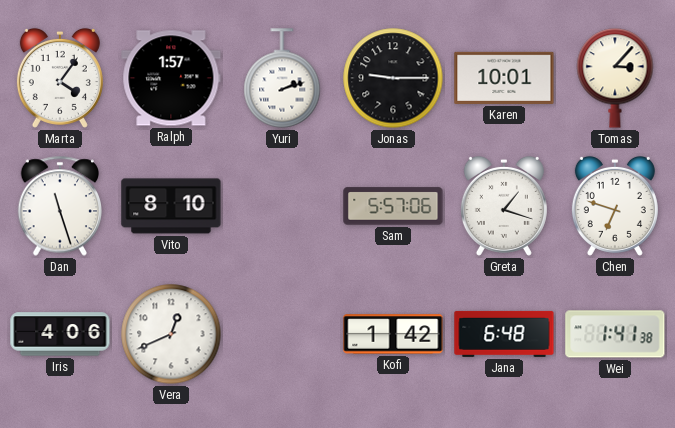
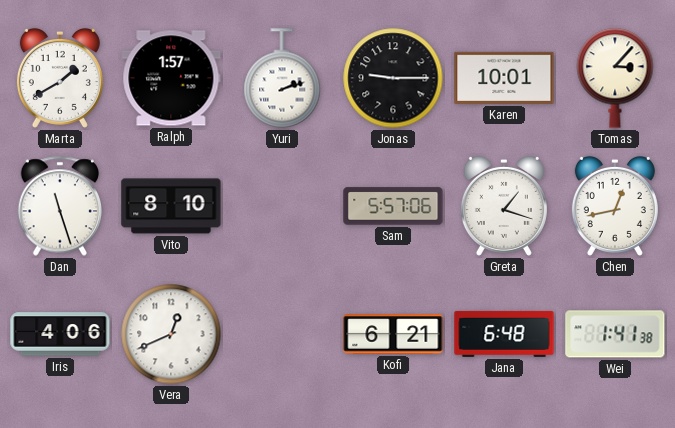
Marta: 4:06 -> 1:40
Chen: 6:48 -> 12:43
Kofi: 1:42 -> 6:21
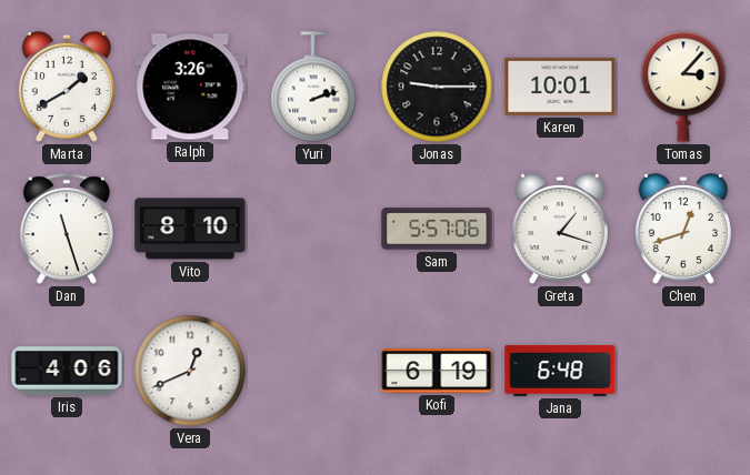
Ralph: 1:57 -> 3:26
Chen: 12:43 -> 12:42
Kofi: 6:21 -> 6:19
Wei: 1:41 -> none
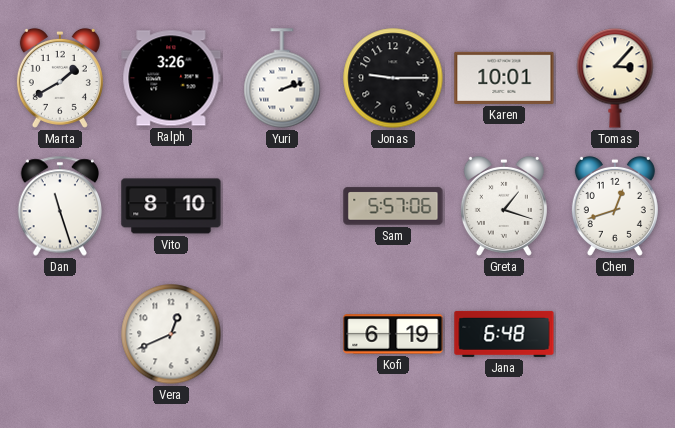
Iris: 4:06 -> none
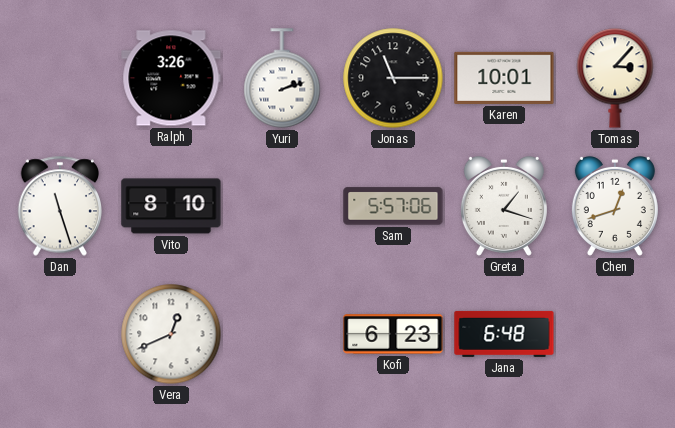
Marta: 1:40 -> none
Jonas: 9:15 -> 11:15
Kofi: 6:19 -> 6:23
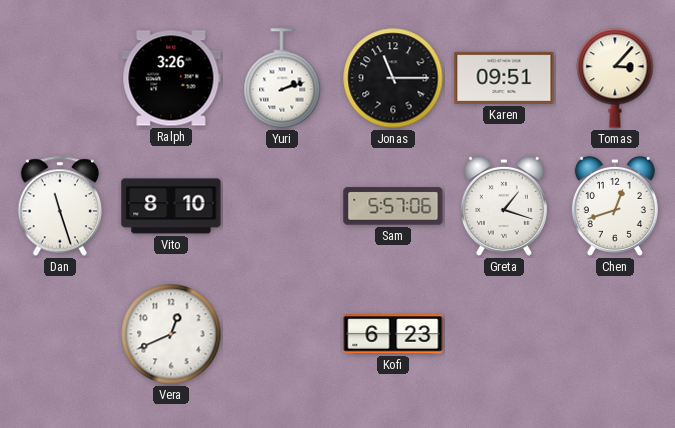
Karen: 10:01 -> 09:51
Jana: 6:48 -> none
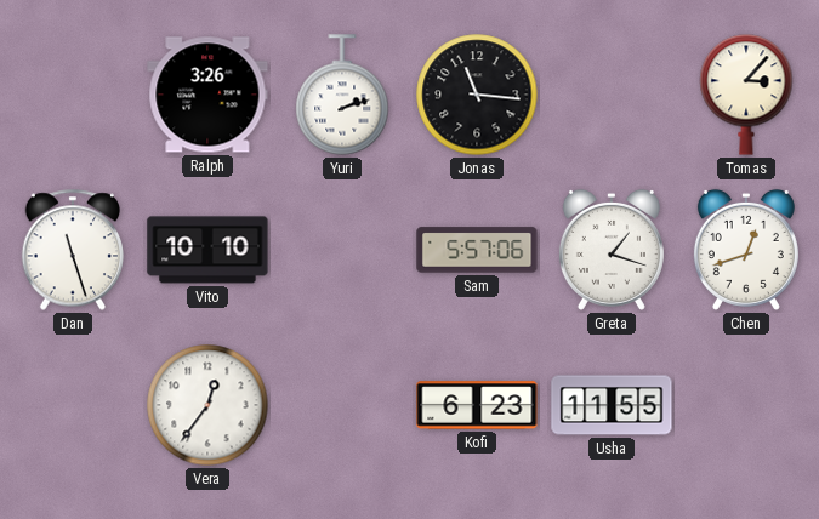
Jonas: 11:15 -> 11:16
Karen: 09:51 -> none
Vito: 8:10 -> 10:10
Vera: 12:41 -> 12:36
Usha: none -> 11:55
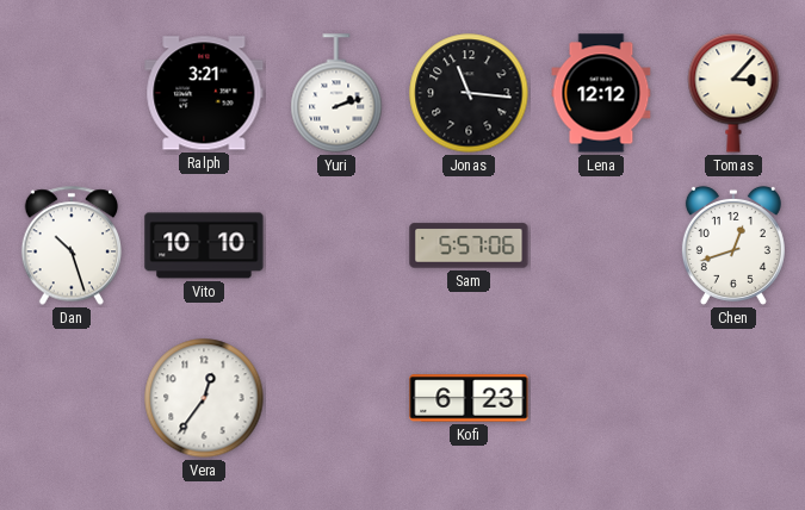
Ralph: 3:26 -> 3:21
Lena: none -> 12:12
Dan: 11:27 -> 10:27
Greta: 1:18 -> none
Usha: 11:55 -> none
